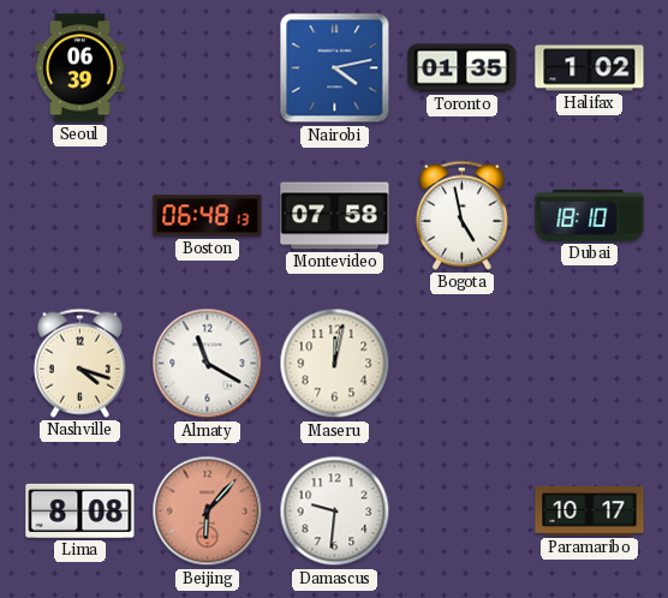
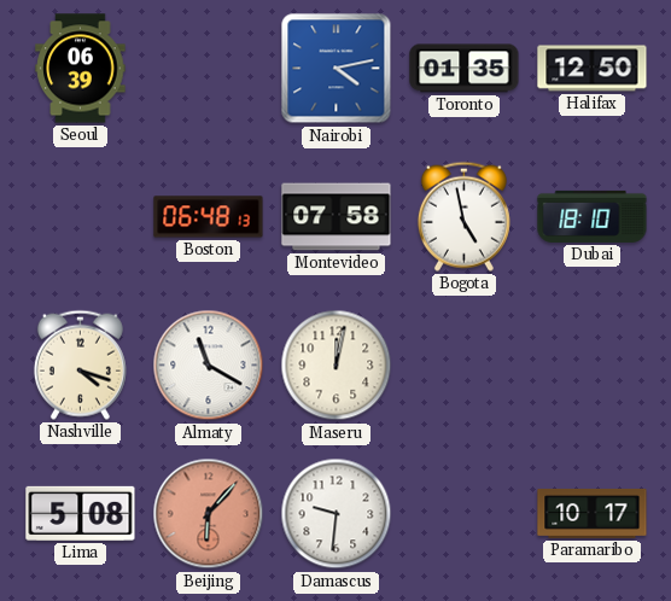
Halifax: 1:02 -> 12:50
Lima: 8:08 -> 5:08
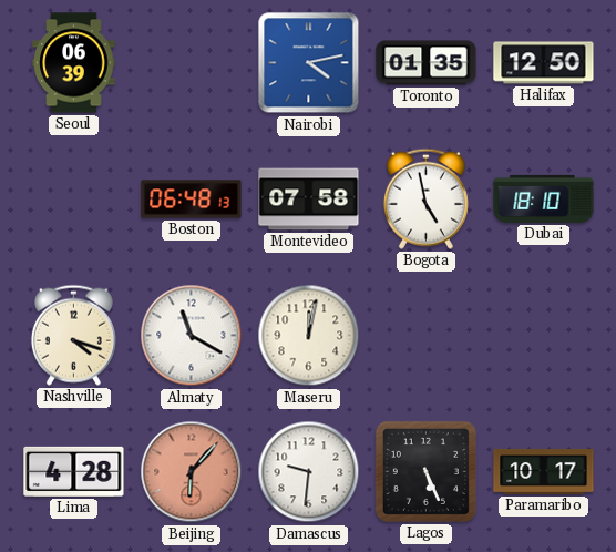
Lima: 5:08 -> 4:28
Lagos: none -> 5:26
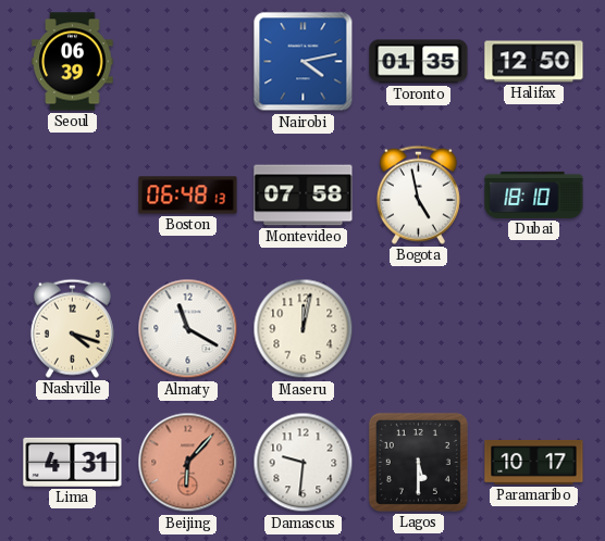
Lima: 4:28 -> 4:31
Lagos: 5:26 -> 5:30
